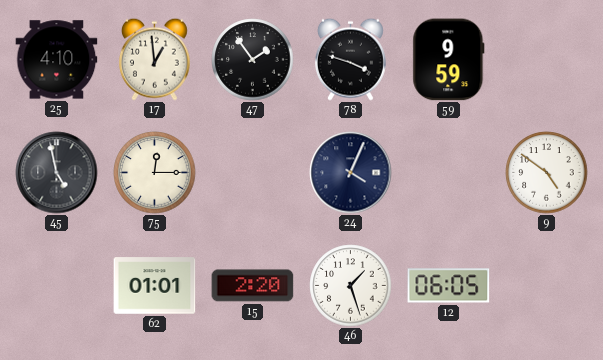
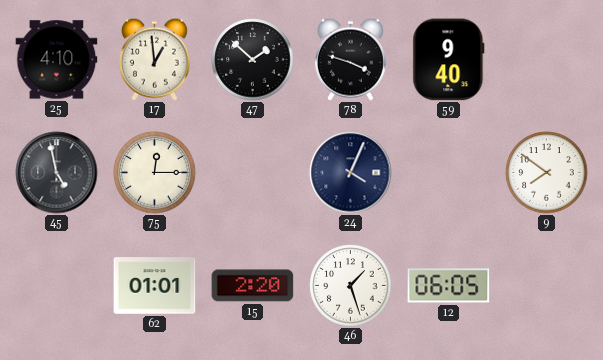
47: 1:54 -> 1:52
59: 9:59 -> 9:40
9: 4:51 -> 7:51
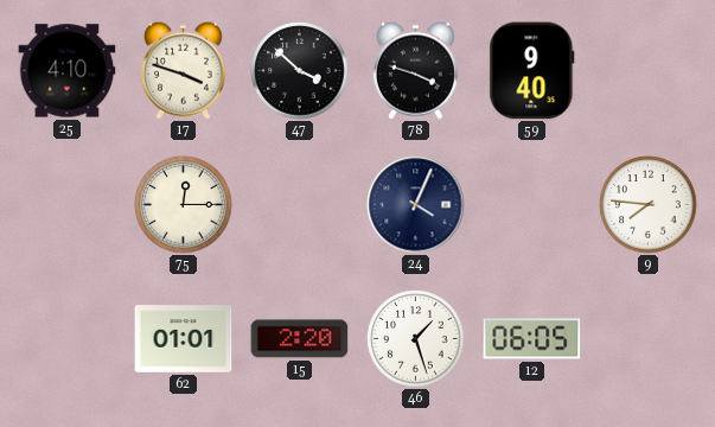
17: 12:59 -> 3:48
47: 1:52 -> 3:52
45: 4:58 -> none
9: 7:51 -> 7:46
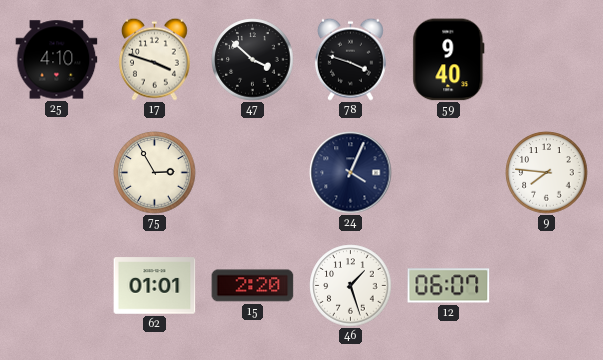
75: 12:15 -> 2:55
12: 06:05 -> 06:07
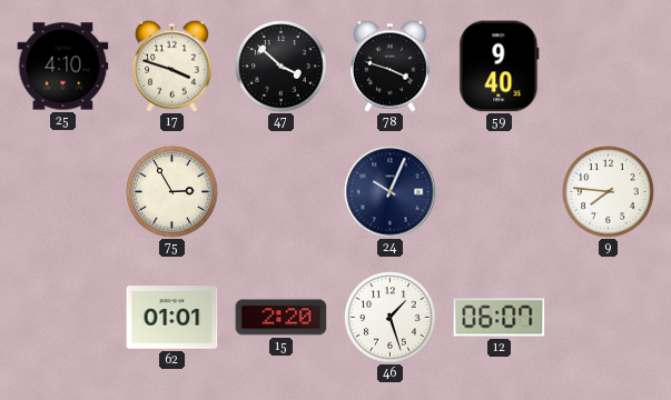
24: 4:04 -> 10:04
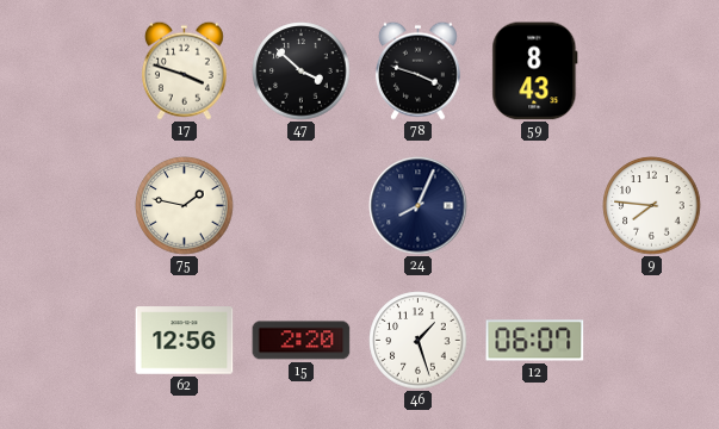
25: 4:10 -> none
59: 9:40 -> 8:43
75: 2:55 -> 1:47
24: 10:04 -> 8:04
62: 01:01 -> 12:56
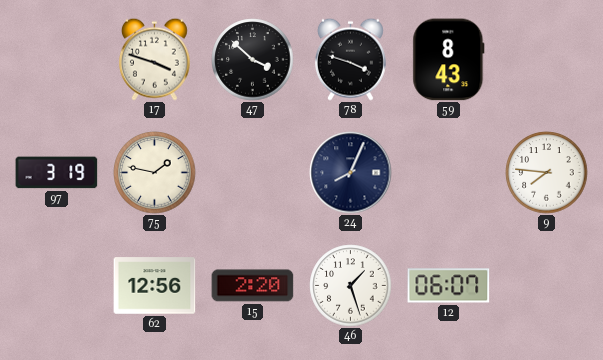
97: none -> 3:19
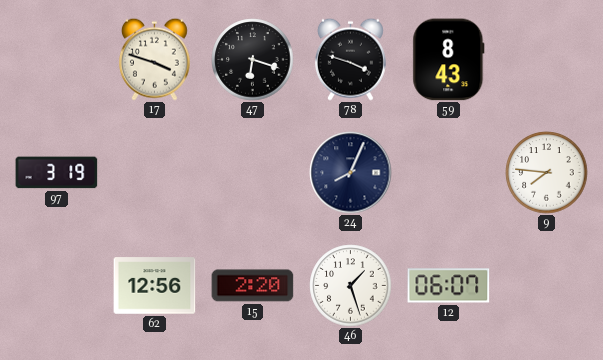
47: 3:52 -> 6:18
75: 1:47 -> none
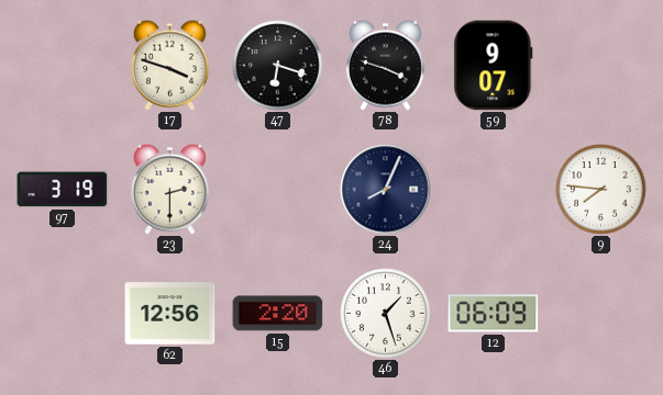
59: 8:43 -> 9:07
23: none -> 2:30
12: 06:07 -> 06:09
